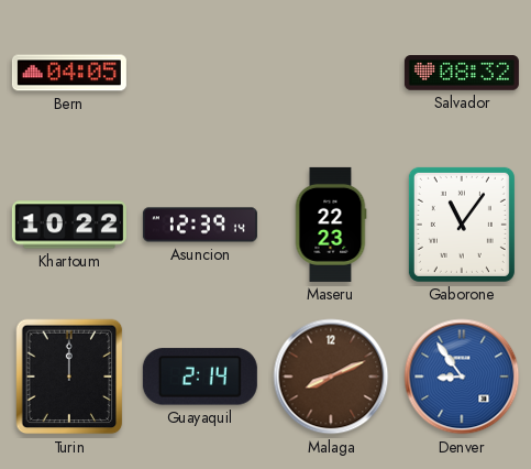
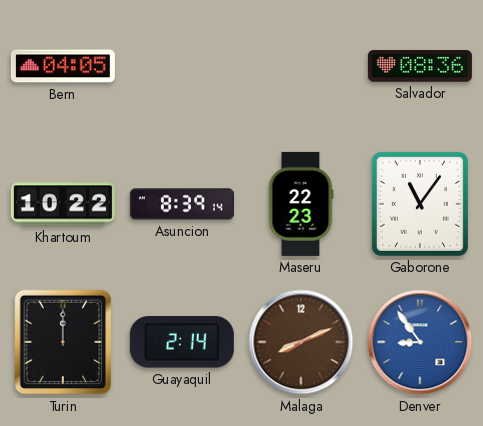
Salvador: 08:32 -> 08:36
Asuncion: 12:39 -> 8:39
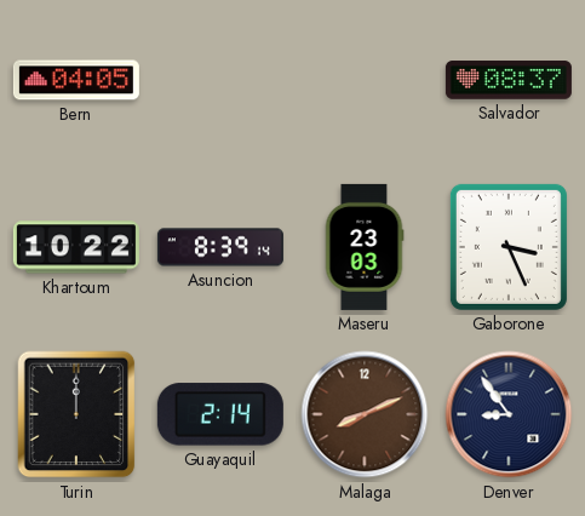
Salvador: 08:36 -> 08:37
Maseru: 22:23 -> 23:03
Gaborone: 11:06 -> 3:26
Denver dial: blue -> navy
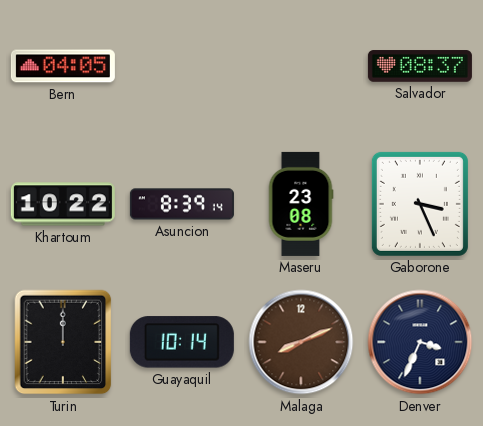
Maseru: 23:03 -> 23:08
Guayaquil: 2:14 -> 10:14
Denver: 8:54 -> 3:34
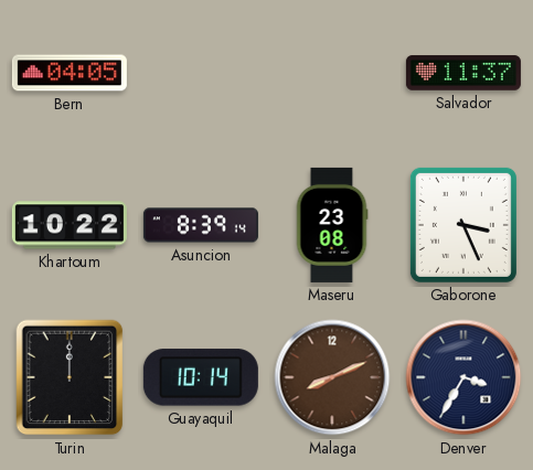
Salvador: 08:37 -> 11:37
Denver: 3:34 -> 3:35
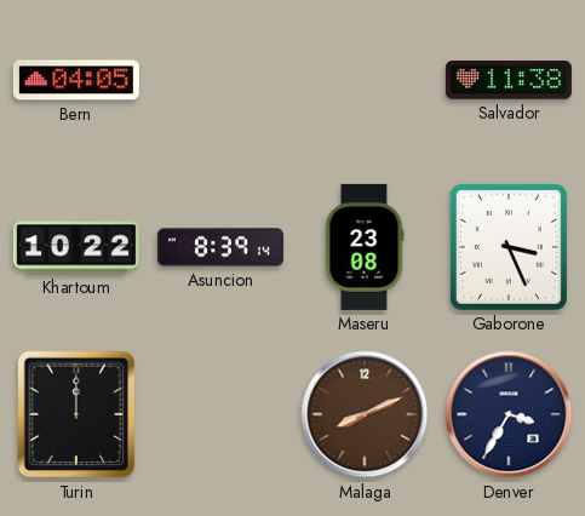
Salvador: 11:37 -> 11:38
Guayaquil: 10:14 -> none
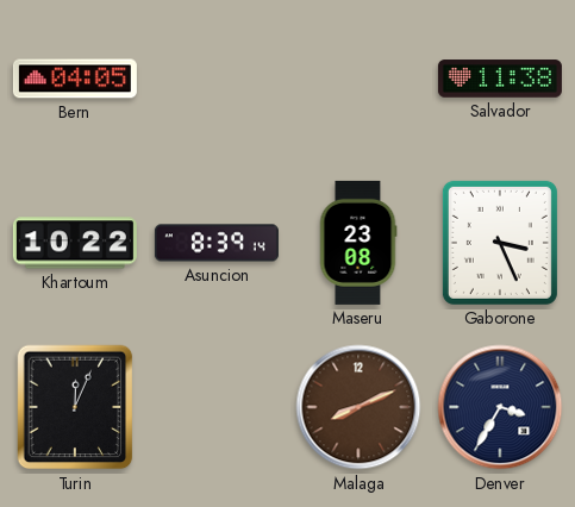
Turin: 12:00 -> 12:04
